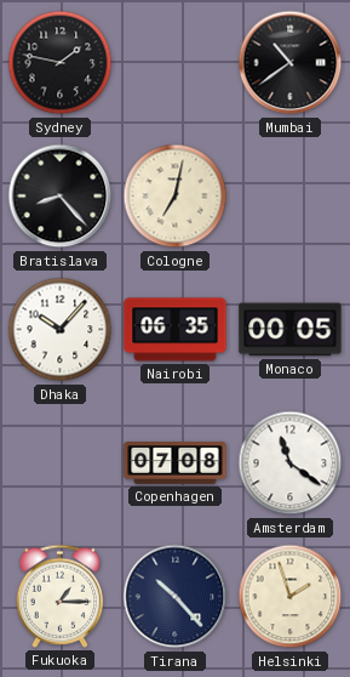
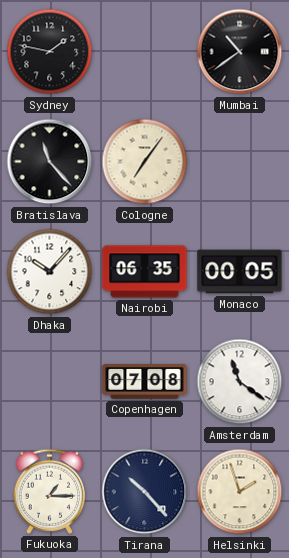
Bratislava: 8:23 -> 11:23
Cologne: 7:02 -> 7:06
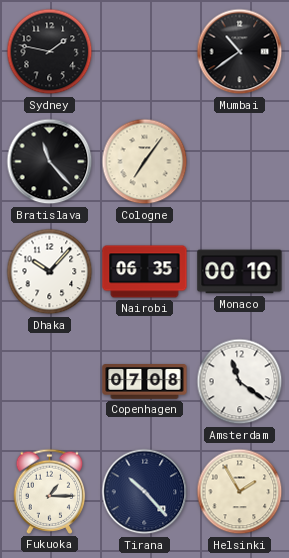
Monaco: 00:05 -> 00:10
Helsinki: 1:57 -> 1:55
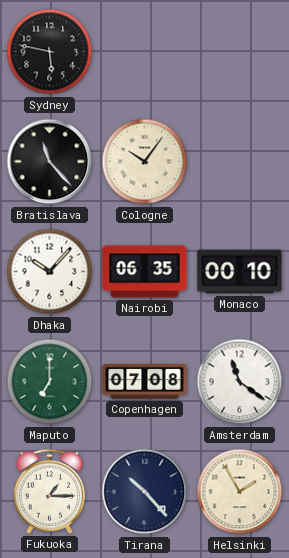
Sydney: 1:47 -> 5:47
Mumbai: 10:39 -> none
Cologne: 7:06 -> 10:06
Maputo: none -> 7:00
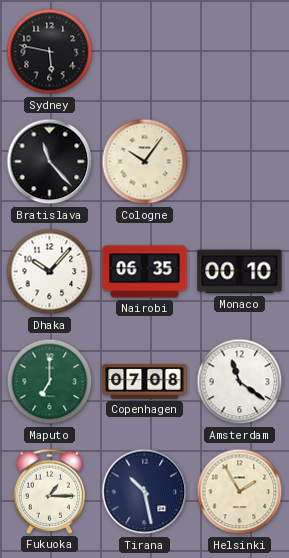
Tirana: 10:23 -> 10:28
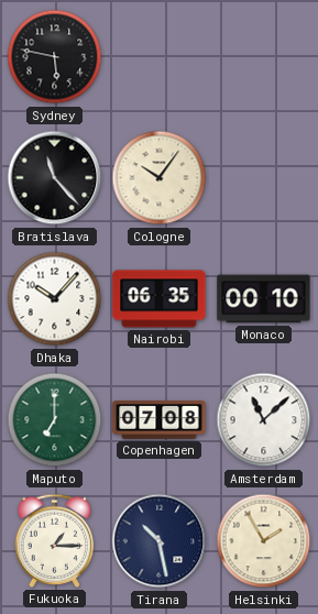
Amsterdam: 11:21 -> 11:08
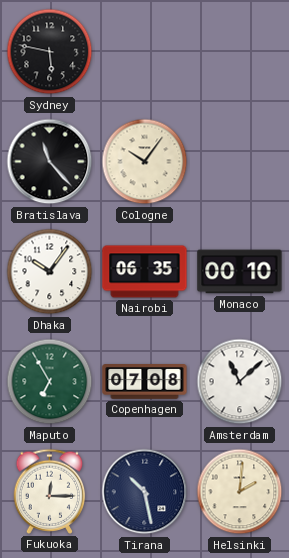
Dhaka: 10:07 -> 10:06
Maputo: 7:00 -> 6:55
Fukuoka: 1:15 -> 12:15
Helsinki: 1:55 -> 2:01
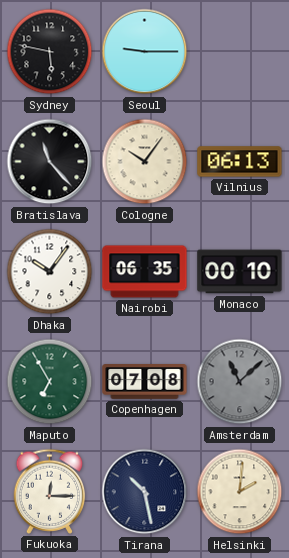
Seoul: none -> 9:15
Vilnius: none -> 06:13
Amsterdam dial: white -> grey
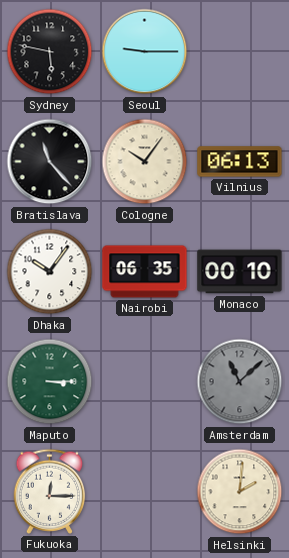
Maputo: 6:55 -> 3:15
Copenhagen: 07:08 -> none
Tirana: 10:28 -> none
